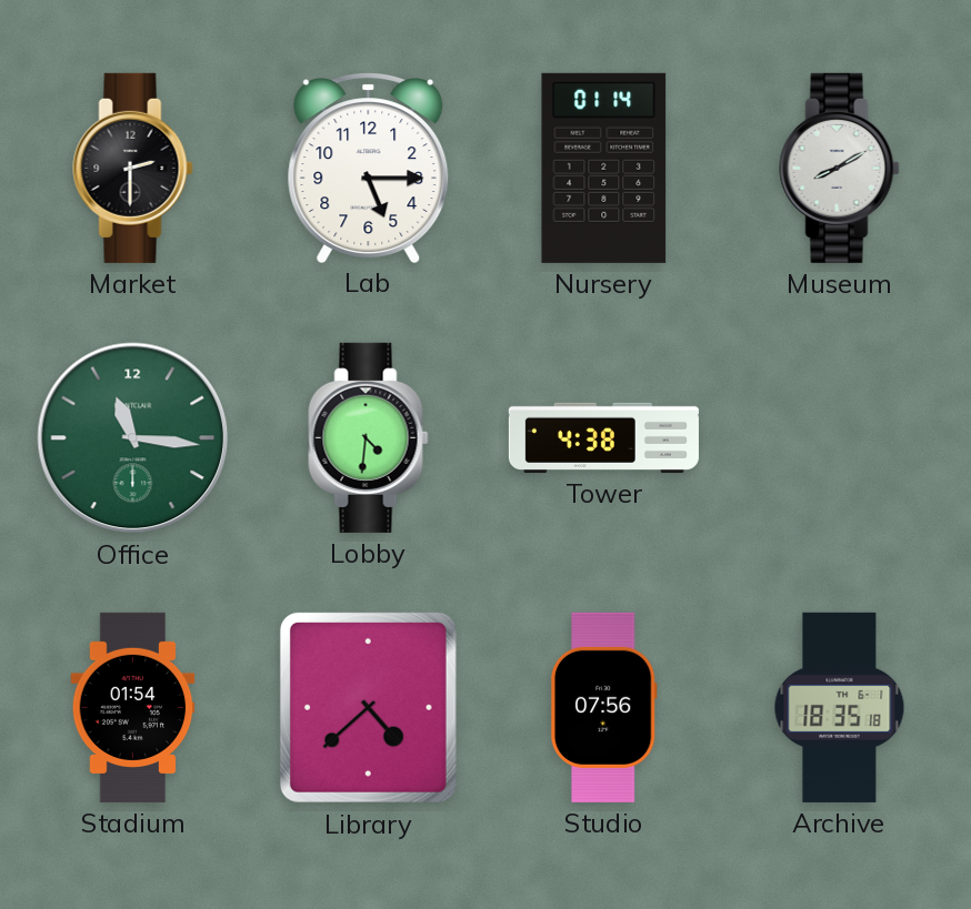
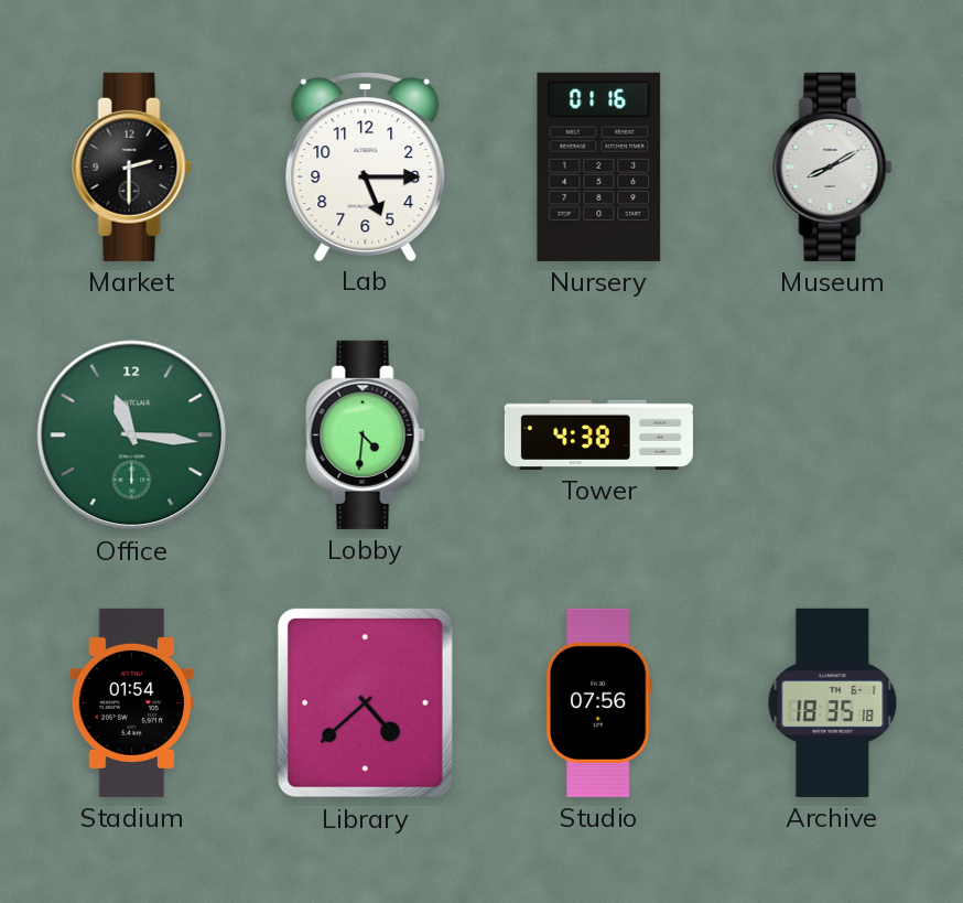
Nursery: 01:14 -> 01:16
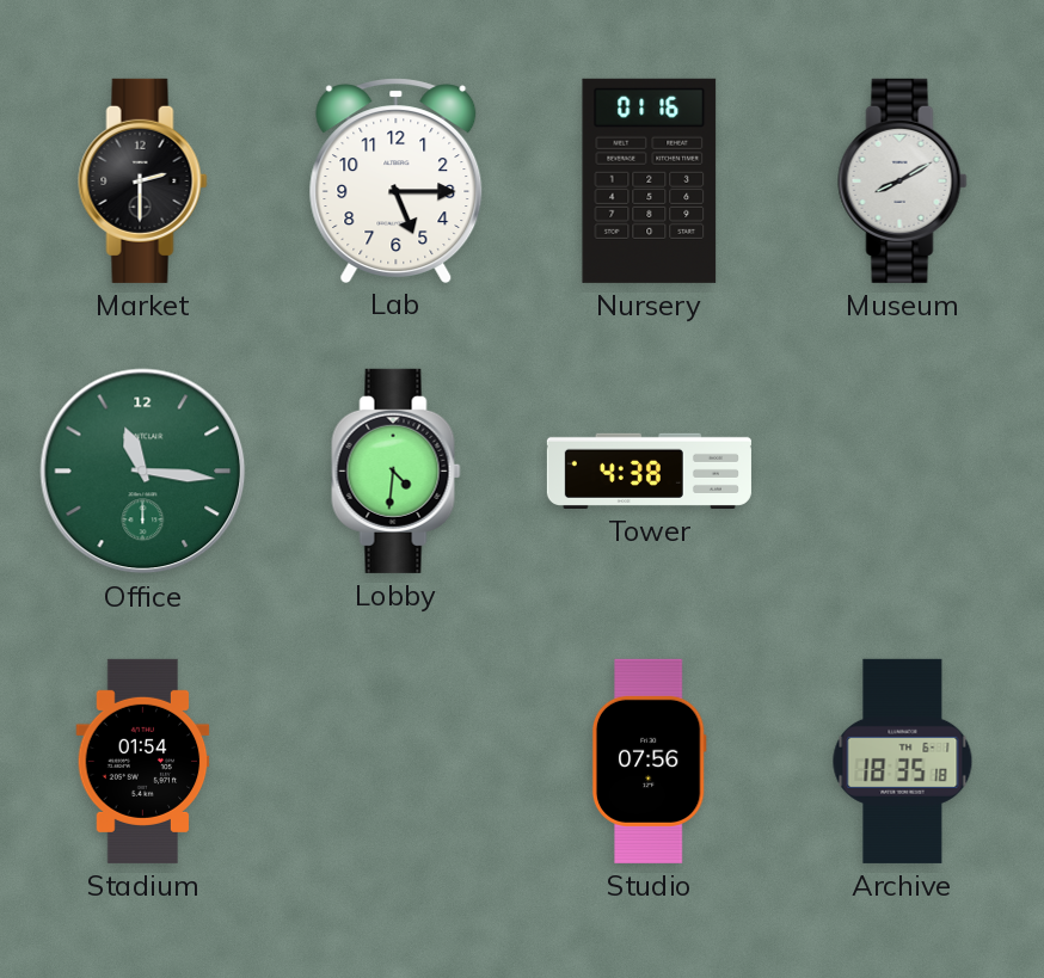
Library: 4:38 -> none
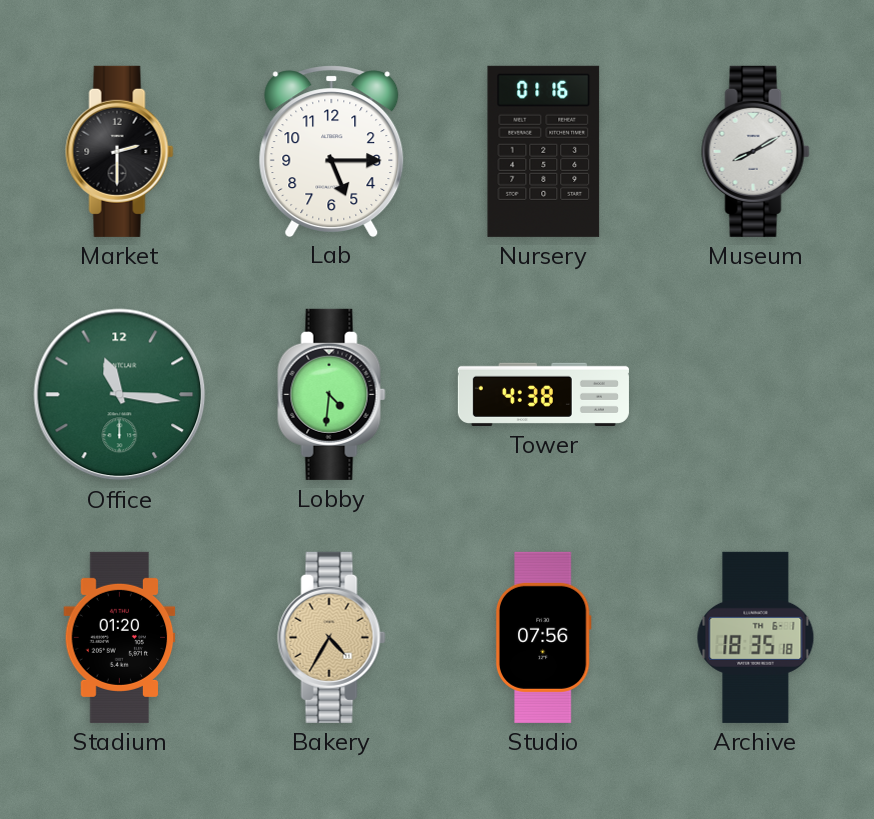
Stadium: 01:54 -> 01:20
Bakery: none -> 4:35
